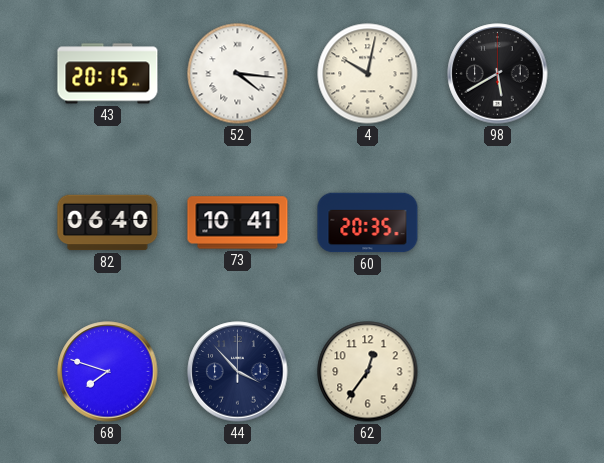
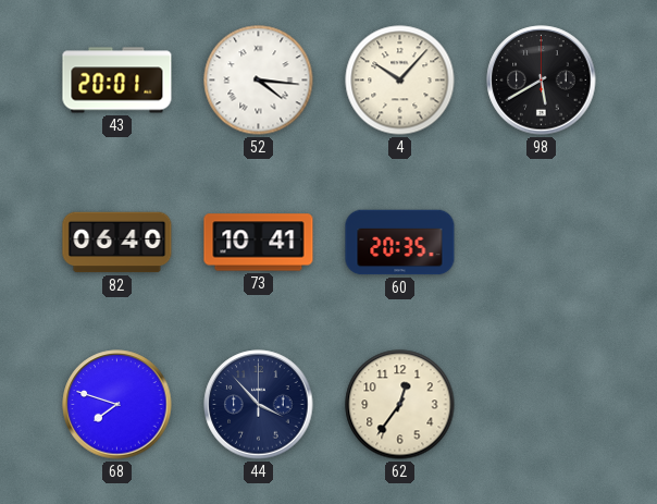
43: 20:15 -> 20:01
4: 10:02 -> 10:07
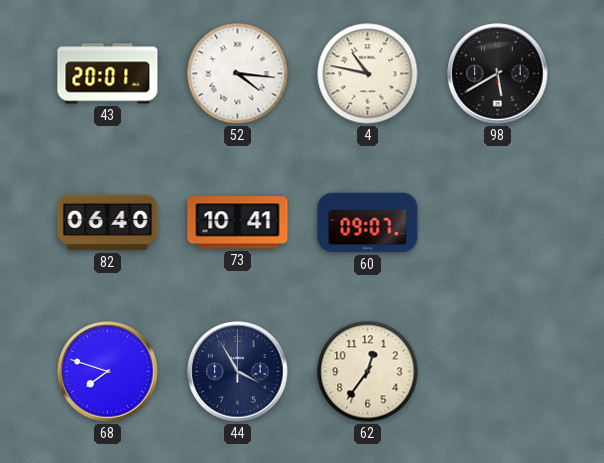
4: 10:07 -> 10:47
60: 20:35 -> 09:07
44: 3:53 -> 3:55
